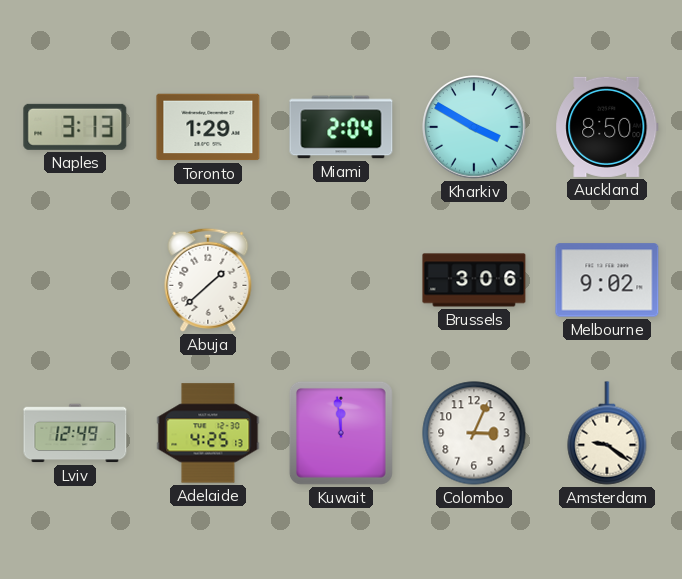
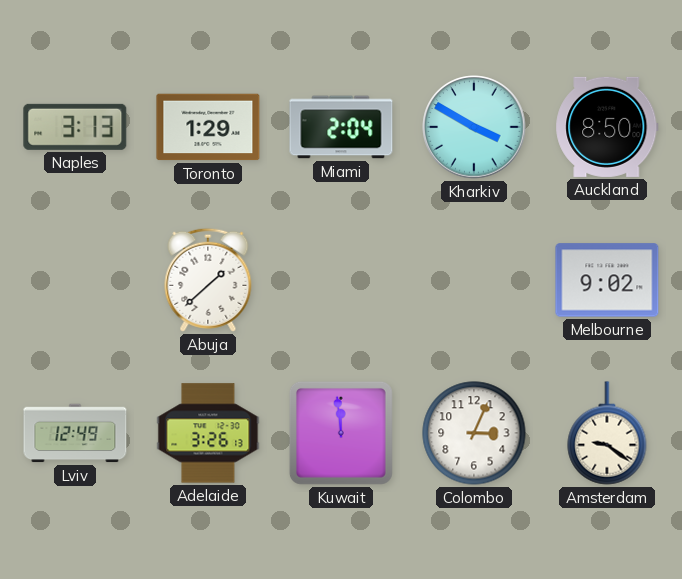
Brussels: 3:06 -> none
Adelaide: 4:25 -> 3:26
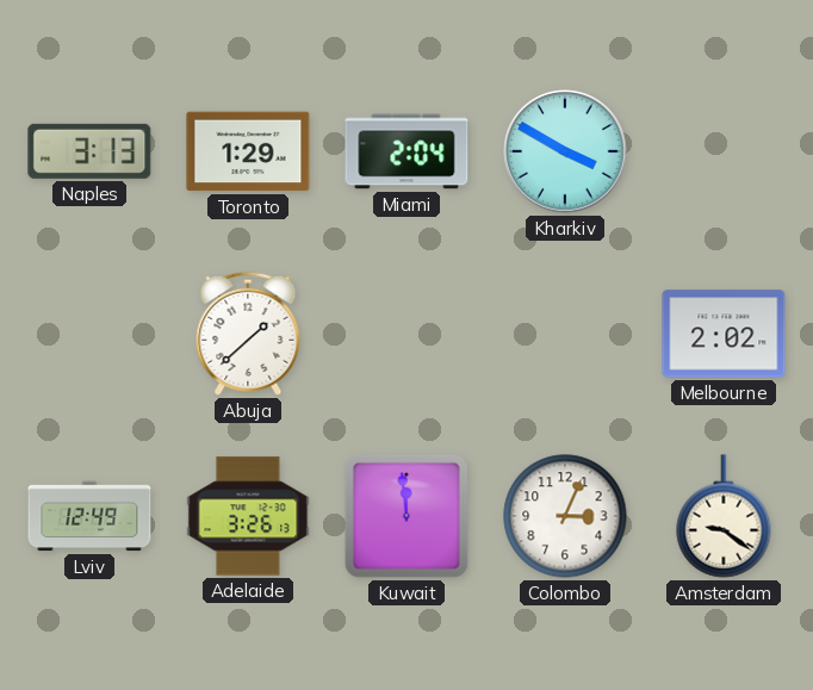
Auckland: 8:50 -> none
Melbourne: 9:02 -> 2:02
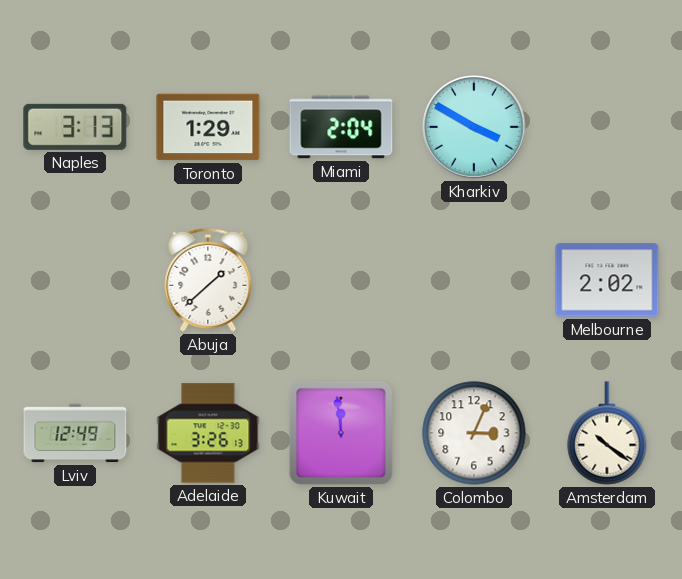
Amsterdam: 9:21 -> 10:21
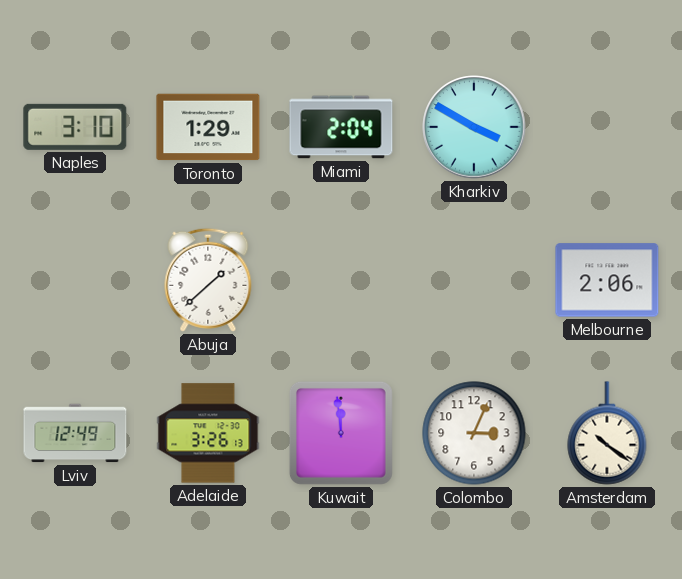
Naples: 3:13 -> 3:10
Melbourne: 2:02 -> 2:06
